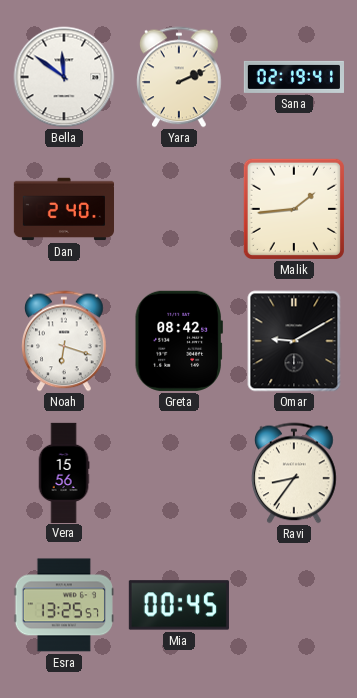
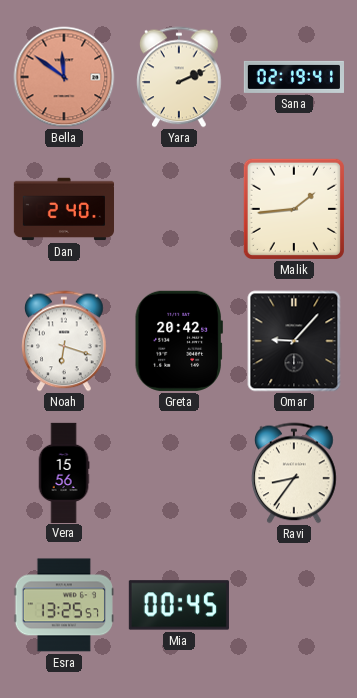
Bella dial: white -> salmon
Greta: 08:42 -> 20:42
Omar: 9:10 -> 9:07
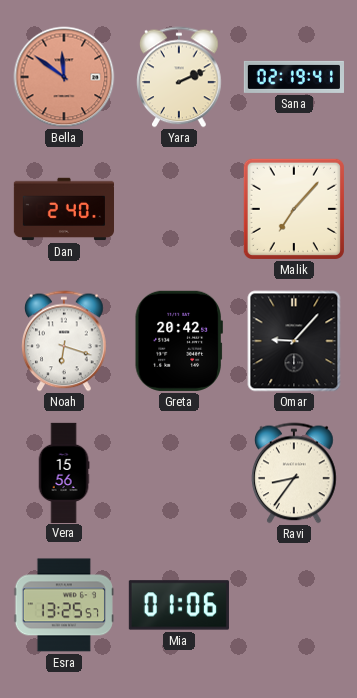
Malik: 1:44 -> 7:07
Mia: 00:45 -> 01:06
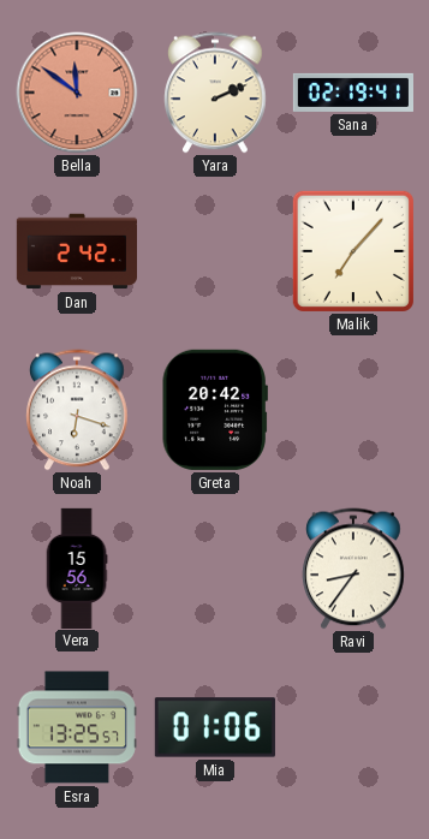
Dan: 2:40 -> 2:42
Omar: 9:07 -> none
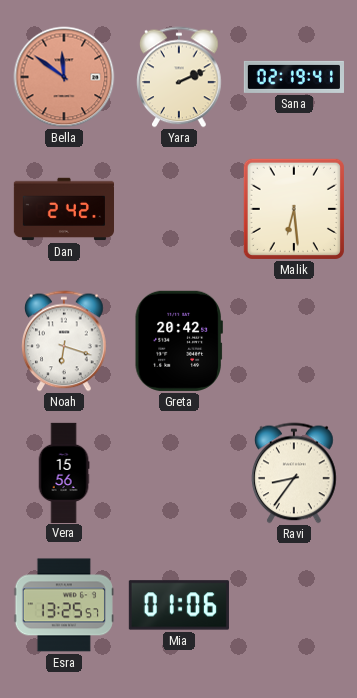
Malik: 7:07 -> 6:29
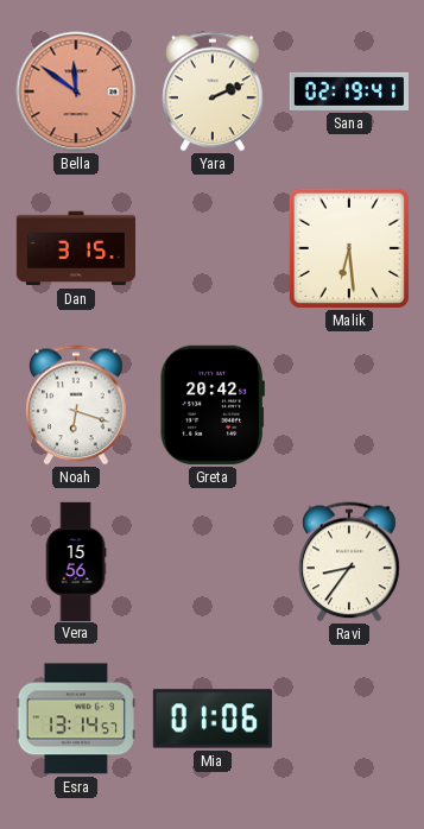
Dan: 2:42 -> 3:15
Esra: 13:25 -> 13:14
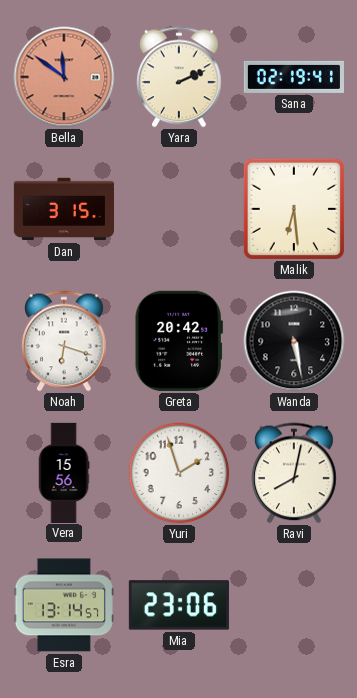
Wanda: none -> 5:28
Yuri: none -> 1:57
Ravi: 8:36 -> 8:02
Mia: 01:06 -> 23:06
